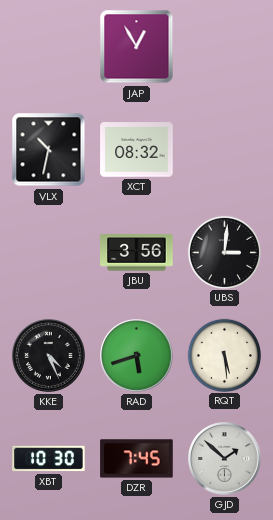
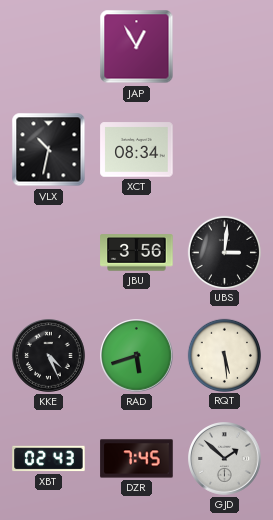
XCT: 08:32 -> 08:34
XBT: 10:30 -> 02:43
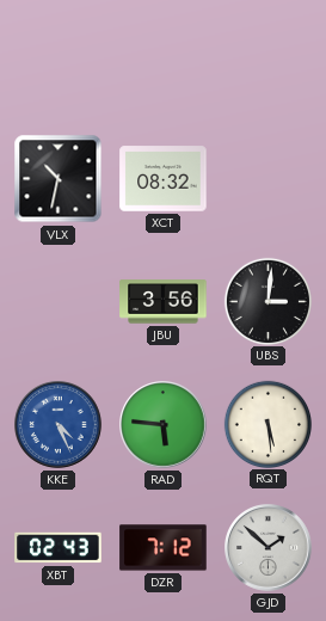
JAP: 12:55 -> none
XCT: 08:34 -> 08:32
KKE dial: black -> blue
RAD: 5:42 -> 5:46
DZR: 7:45 -> 7:12
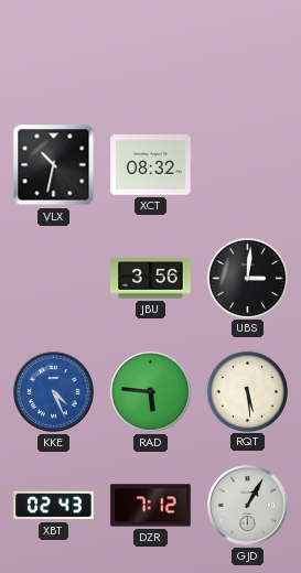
GJD: 1:52 -> 1:05
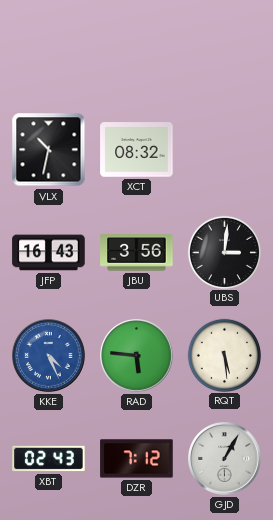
JFP: none -> 16:43
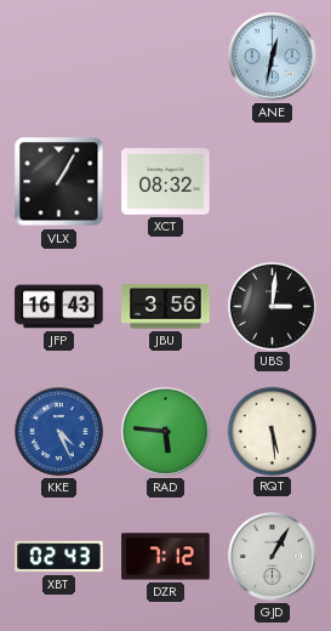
ANE: none -> 12:32
VLX: 10:32 -> 1:05
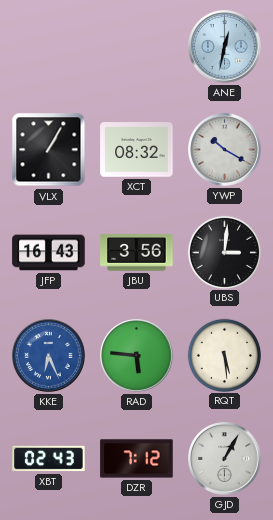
YWP: none -> 10:20
KKE: 4:26 -> 6:26
